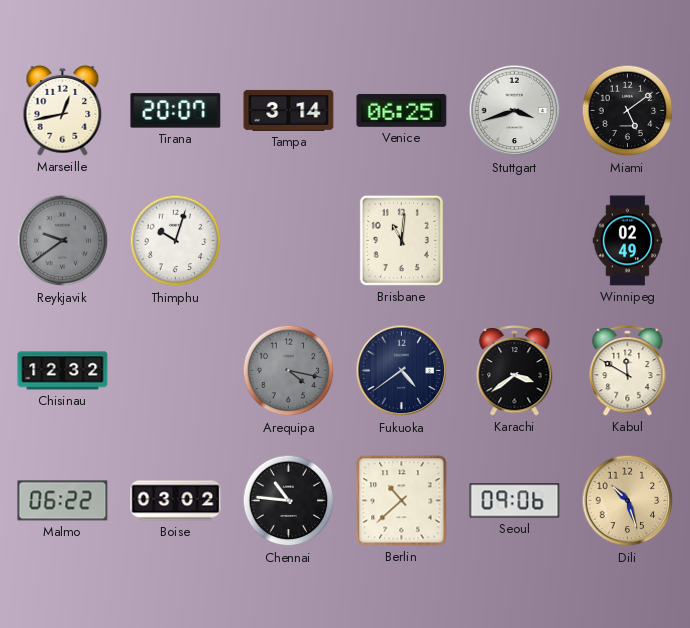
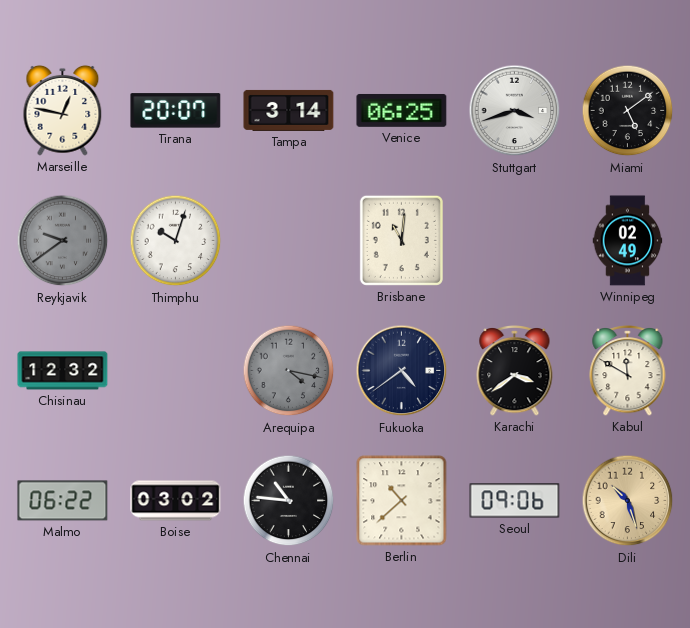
Marseille: 12:43 -> 12:47
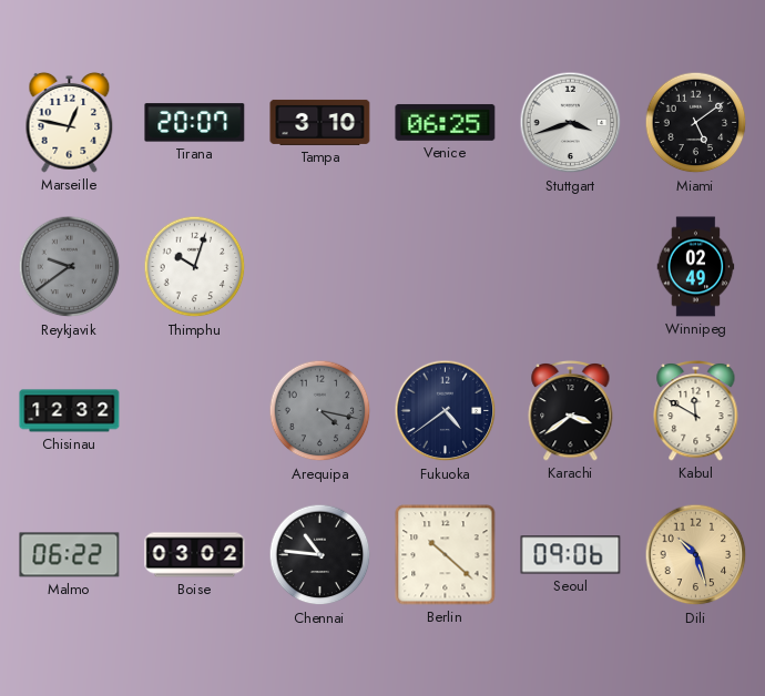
Tampa: 3:14 -> 3:10
Brisbane: 11:01 -> none
Berlin: 10:38 -> 10:22
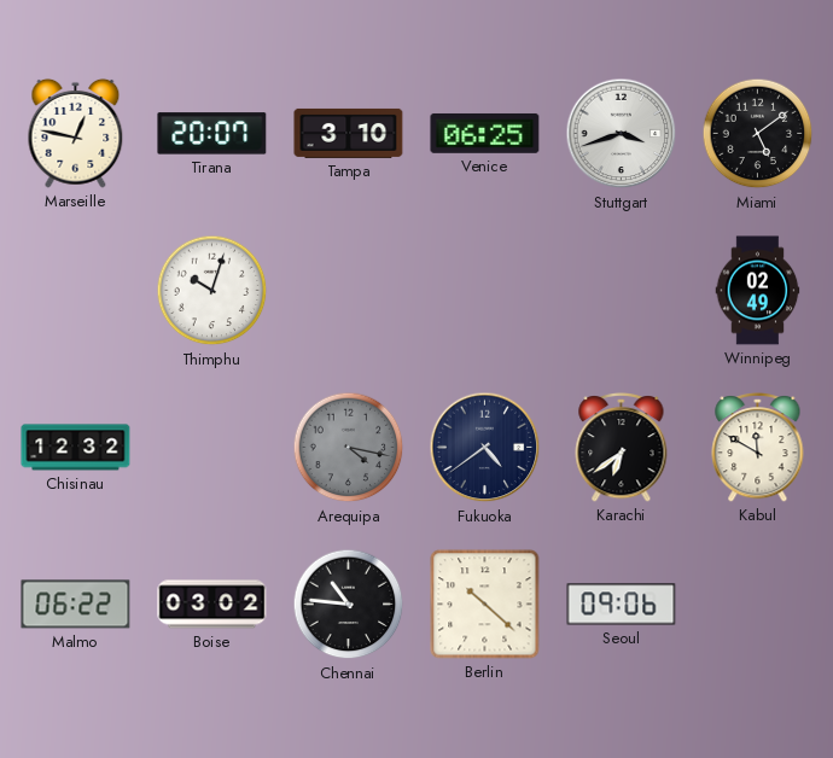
Reykjavik: 9:39 -> none
Karachi: 3:39 -> 6:39
Dili: 10:27 -> none
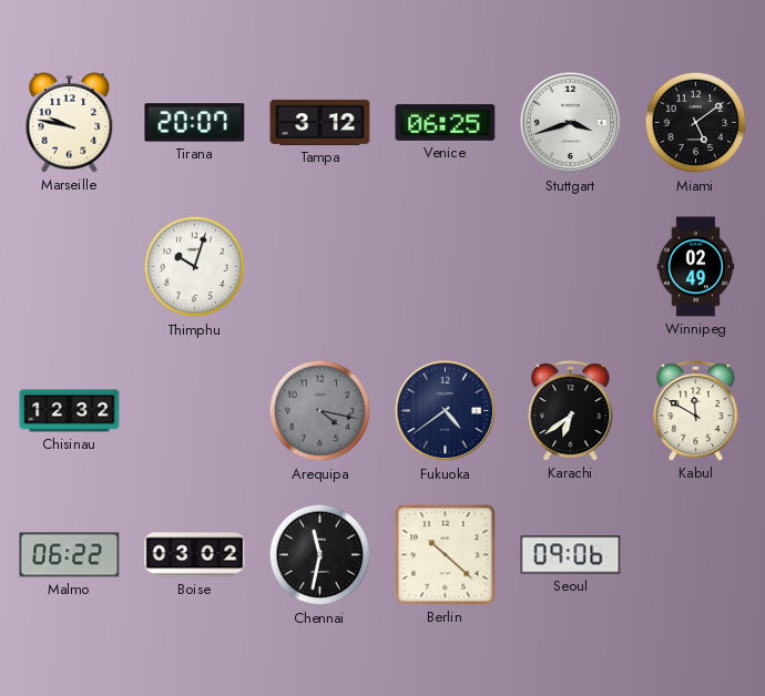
Marseille: 12:47 -> 9:47
Tampa: 3:10 -> 3:12
Chennai: 10:46 -> 11:32
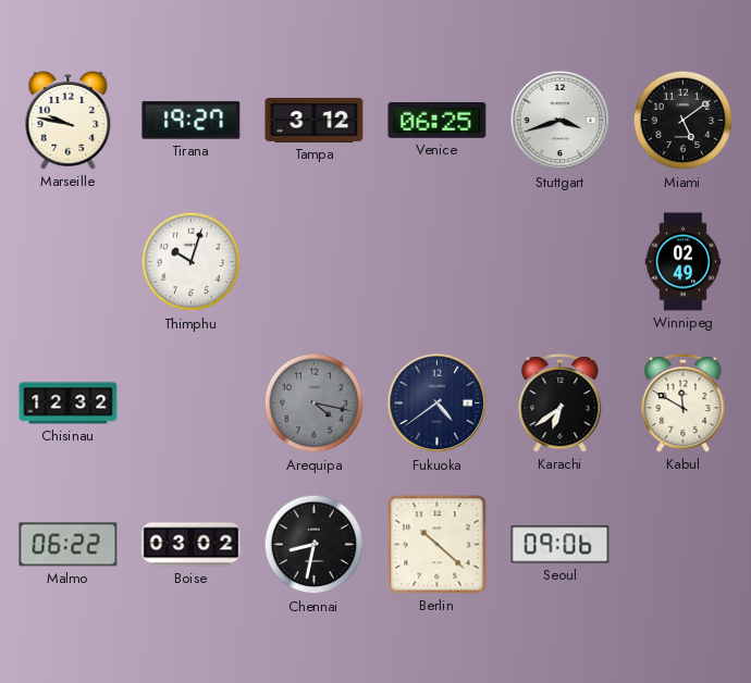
Tirana: 20:07 -> 19:27
Chennai: 11:32 -> 8:32
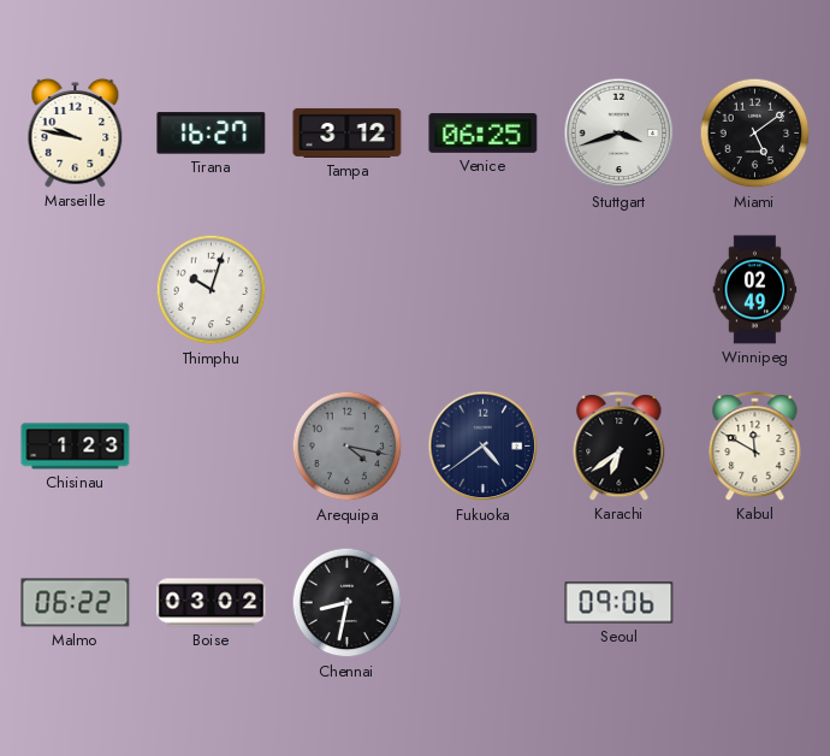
Tirana: 19:27 -> 16:27
Chisinau: 12:32 -> 1:23
Berlin: 10:22 -> none
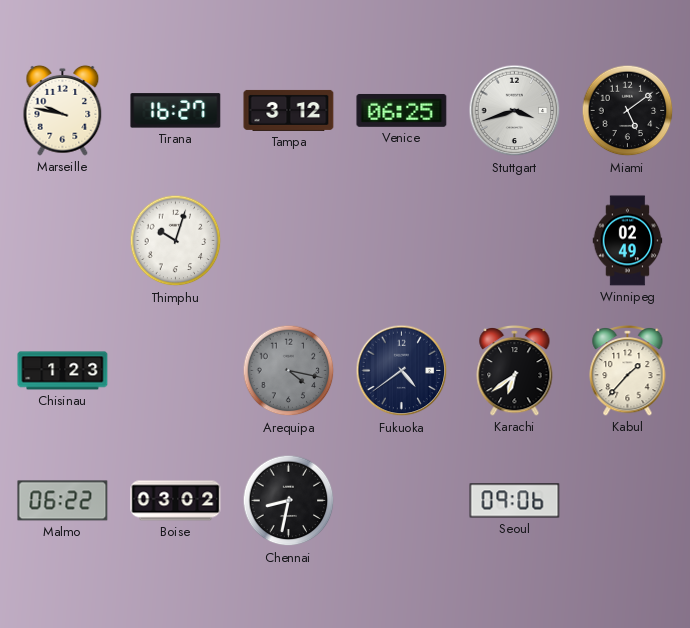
Kabul: 11:50 -> 1:37
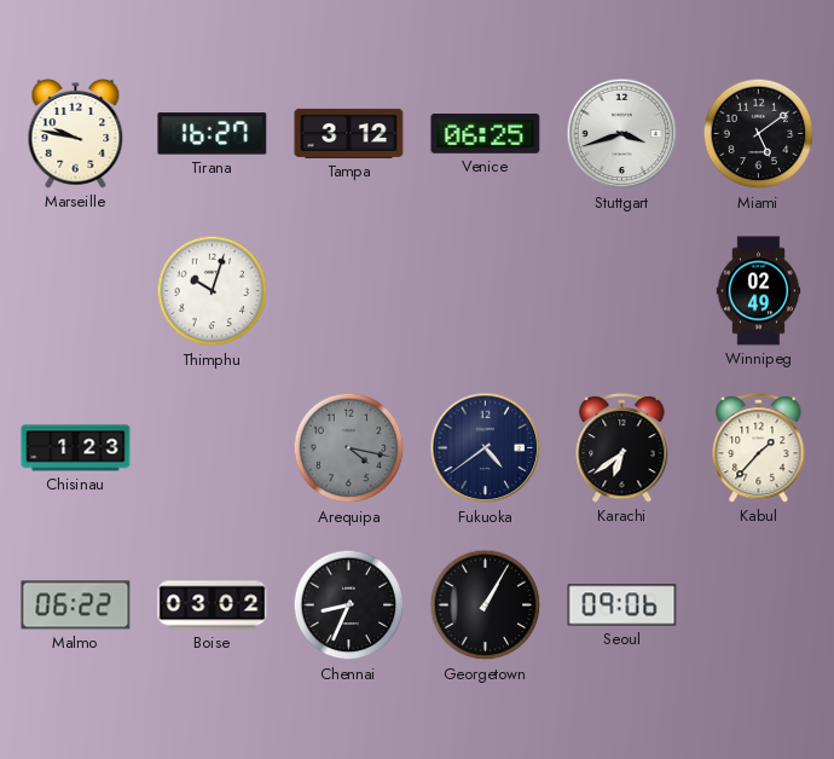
Chennai: 8:32 -> 8:34
Georgetown: none -> 1:05
